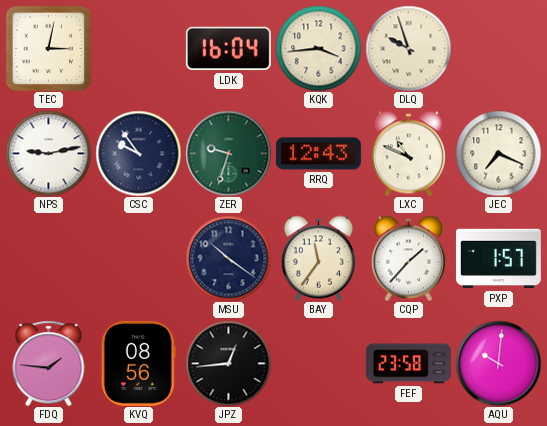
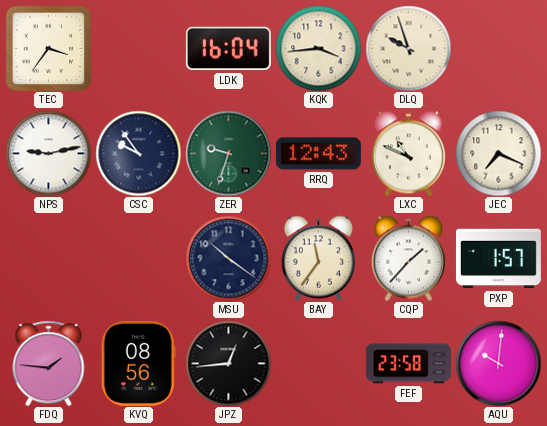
TEC: 3:02 -> 3:36
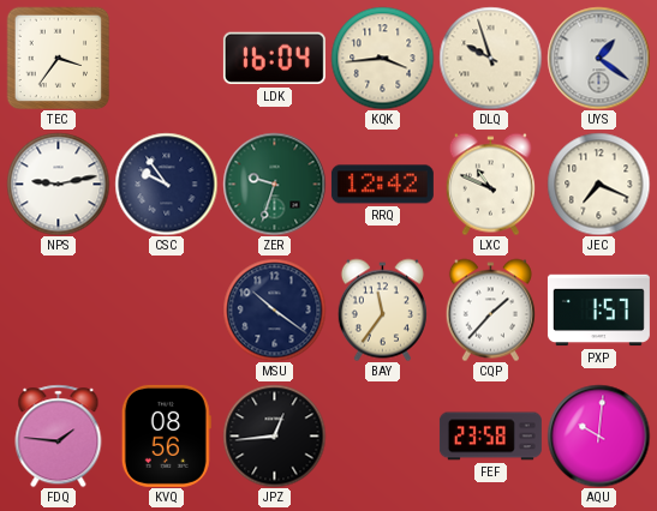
UYS: none -> 1:21
RRQ: 12:43 -> 12:42
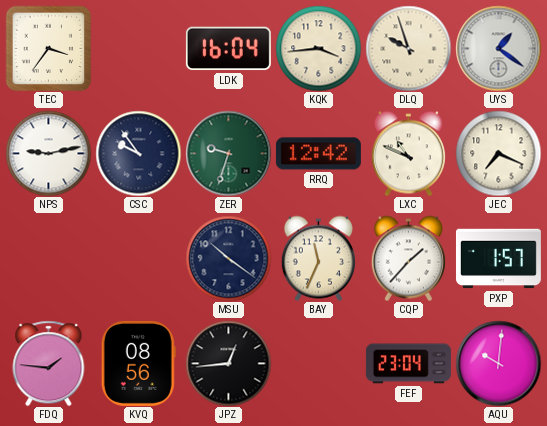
BAY: 11:36 -> 11:34
FEF: 23:58 -> 23:04
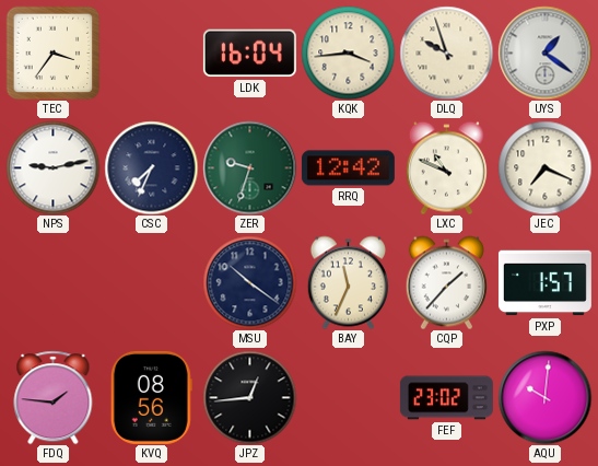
CSC: 9:54 -> 7:34
FEF: 23:04 -> 23:02
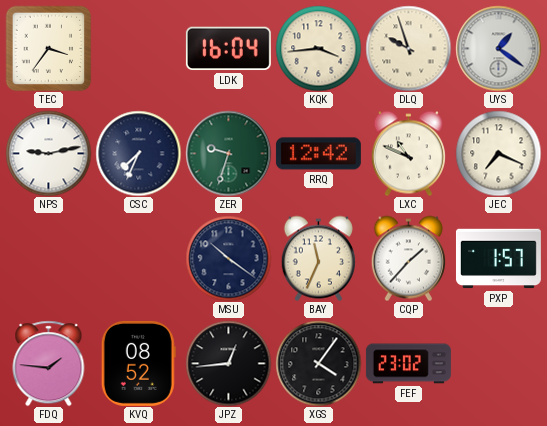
KVQ: 08:56 -> 08:52
XGS: none -> 4:06
AQU: 10:01 -> none
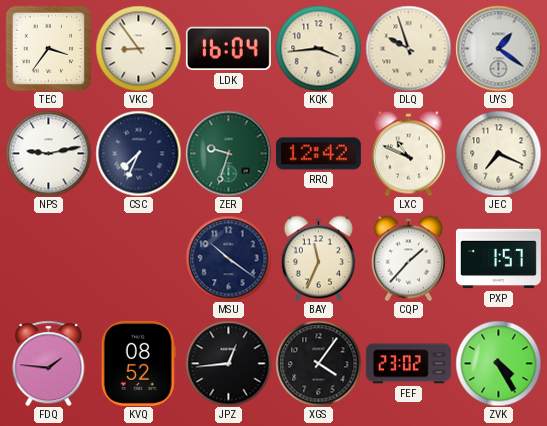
VKC: none -> 8:54
ZVK: none -> 4:25
